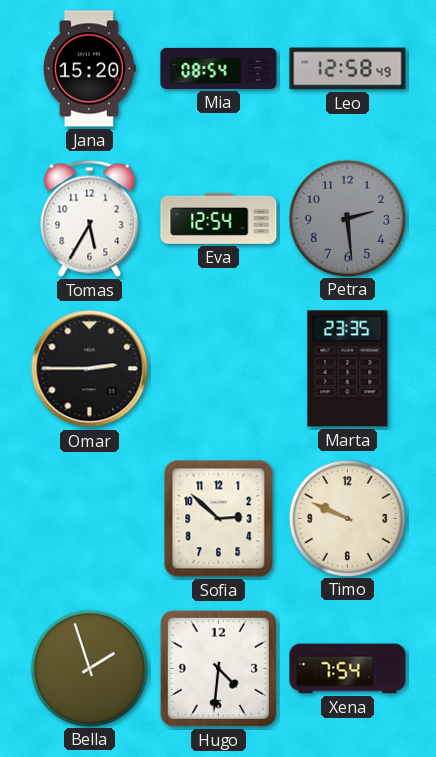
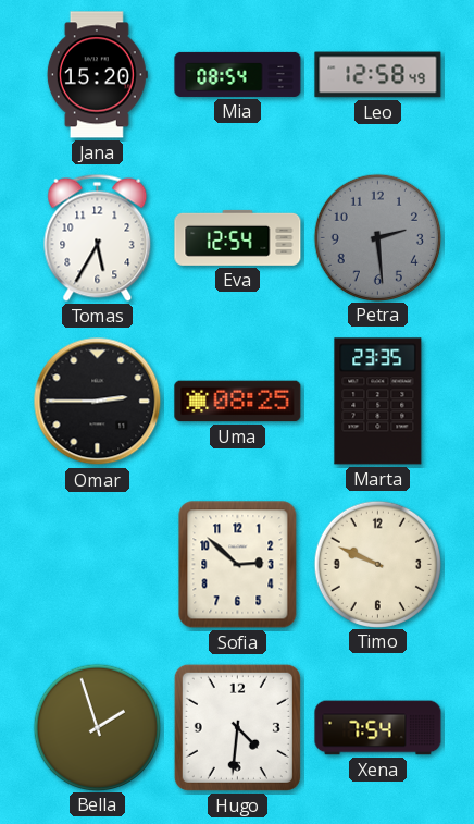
Uma: none -> 08:25
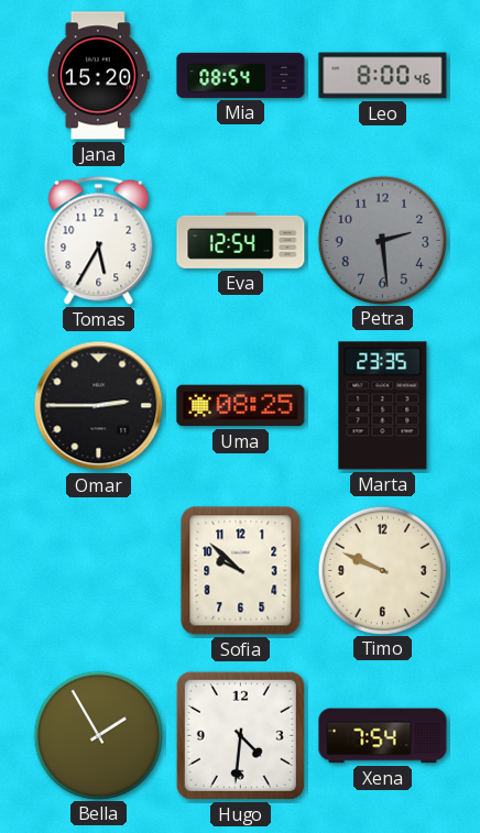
Leo: 12:58 -> 8:00
Sofia: 2:52 -> 9:52
Bella: 1:57 -> 1:55
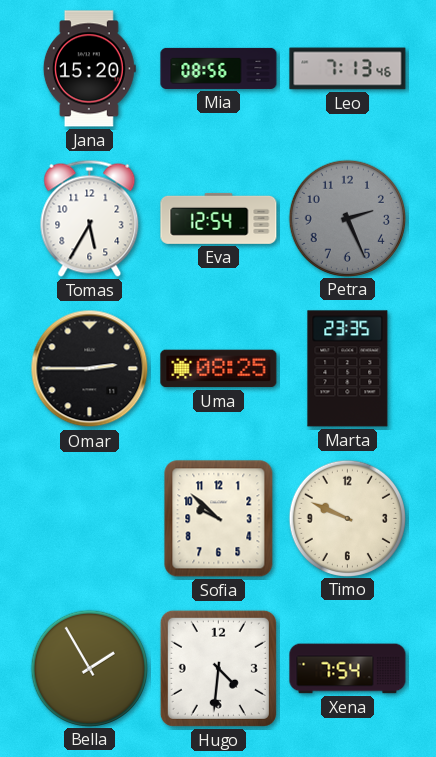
Mia: 08:54 -> 08:56
Leo: 8:00 -> 7:13
Petra: 2:29 -> 2:26
